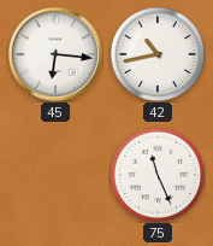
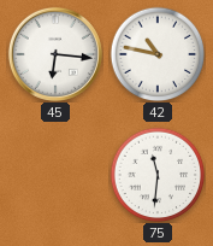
42: 10:43 -> 10:47
75: 11:26 -> 11:31
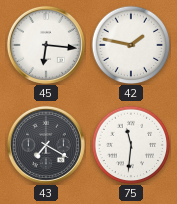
42: 10:47 -> 1:47
43: none -> 7:20
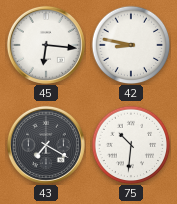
42: 1:47 -> 8:47
75: 11:31 -> 10:31
